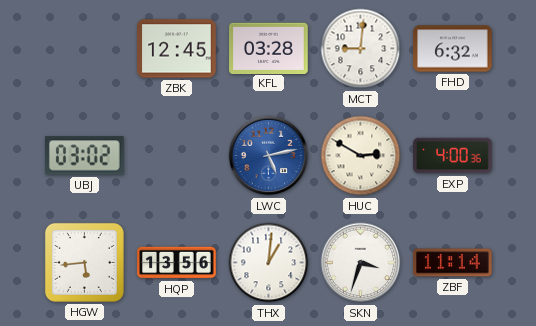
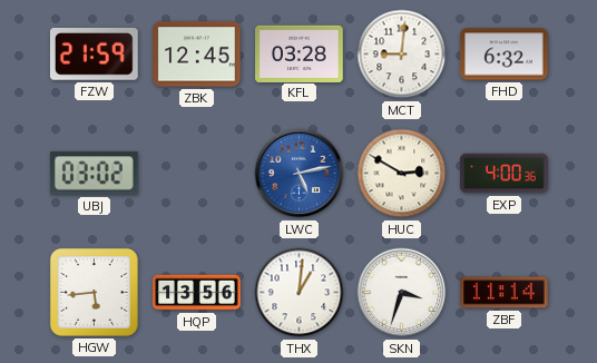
FZW: none -> 21:59
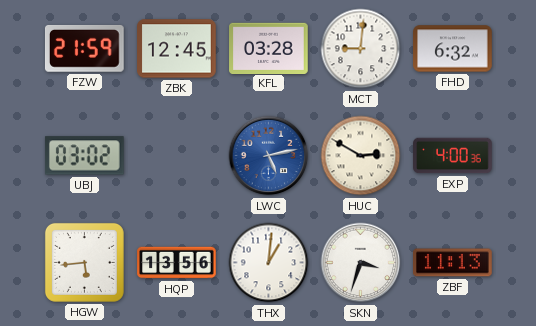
ZBF: 11:14 -> 11:13
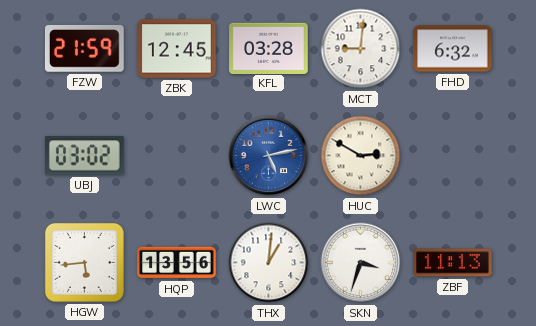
EXP: 4:00 -> none
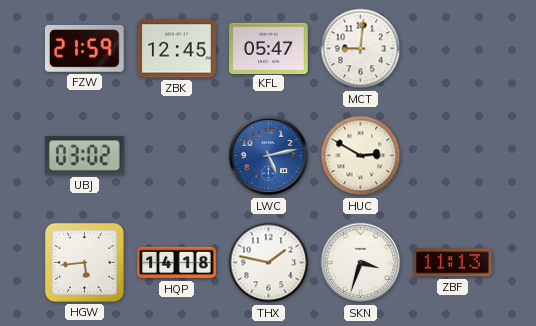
KFL: 03:28 -> 05:47
FHD: 6:32 -> none
HQP: 13:56 -> 14:18
THX: 1:01 -> 1:47
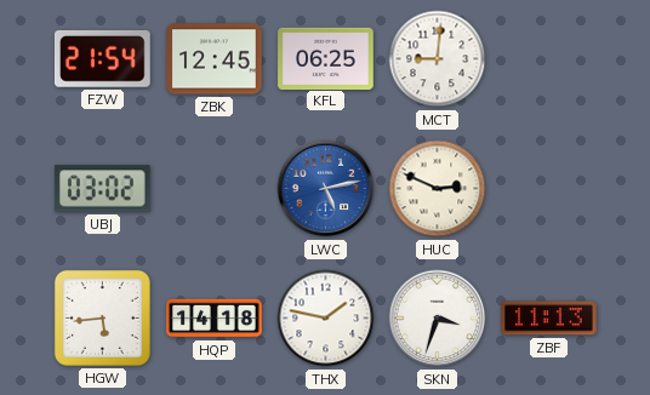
FZW: 21:59 -> 21:54
KFL: 05:47 -> 06:25
HUC: 2:50 -> 2:49
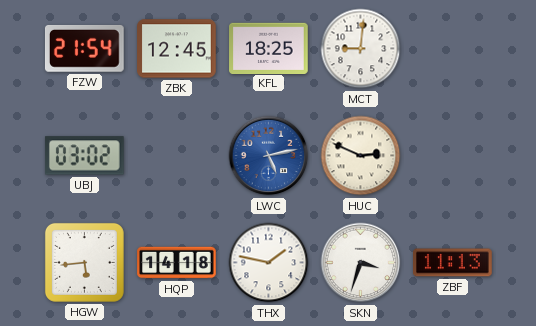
KFL: 06:25 -> 18:25
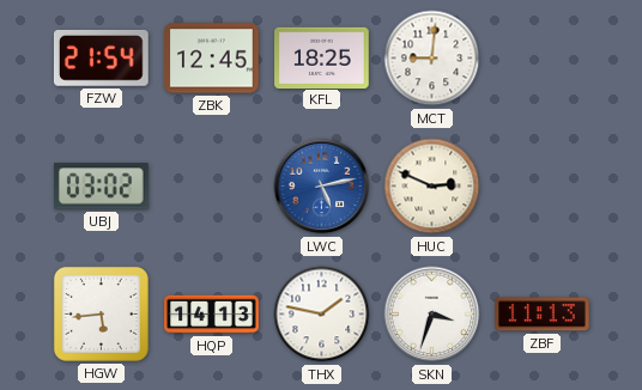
HQP: 14:18 -> 14:13
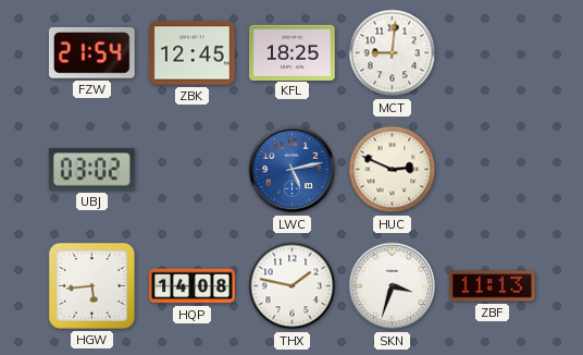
HQP: 14:13 -> 14:08
